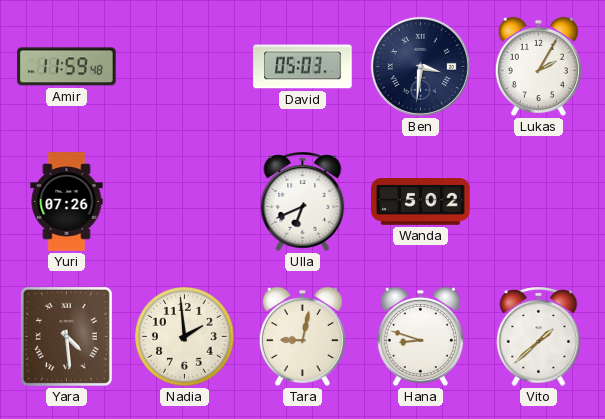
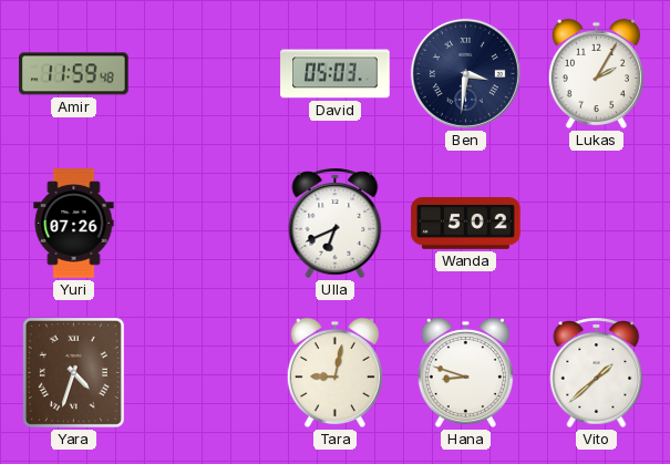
Yara: 4:29 -> 4:33
Nadia: 1:59 -> none
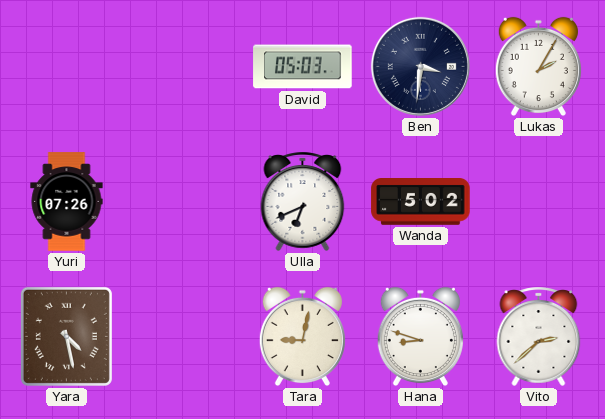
Amir: 11:59 -> none
Yara: 4:33 -> 4:28
Vito: 1:38 -> 2:38
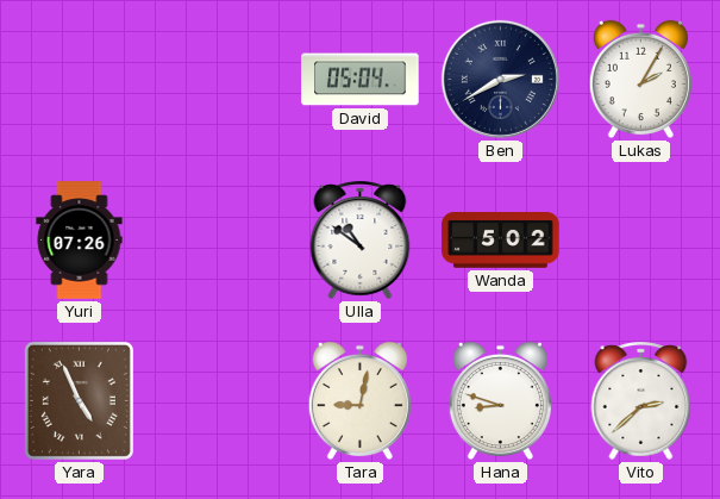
David: 05:03 -> 05:04
Ben: 3:31 -> 2:40
Ulla: 6:41 -> 10:51
Yara: 4:28 -> 4:56
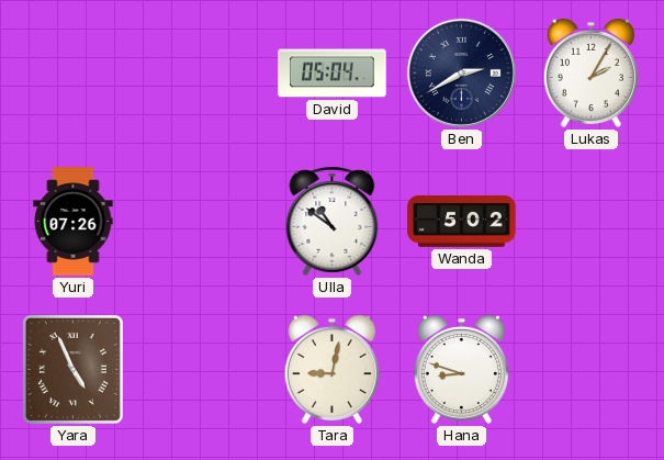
Vito: 2:38 -> none
